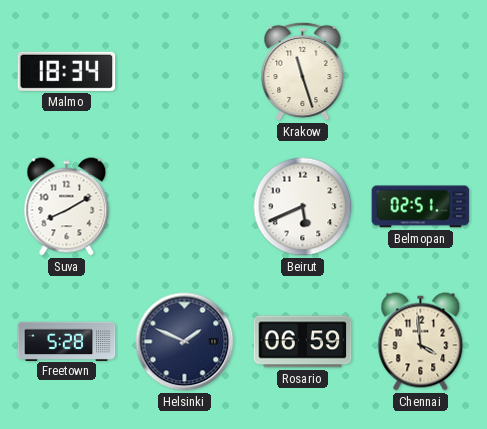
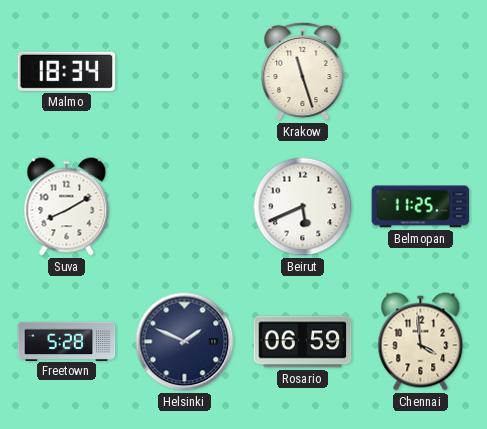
Belmopan: 02:51 -> 11:25
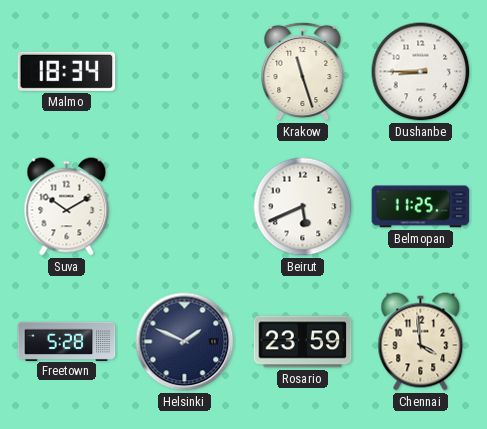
Dushanbe: none -> 8:45
Suva: 8:10 -> 10:10
Rosario: 06:59 -> 23:59
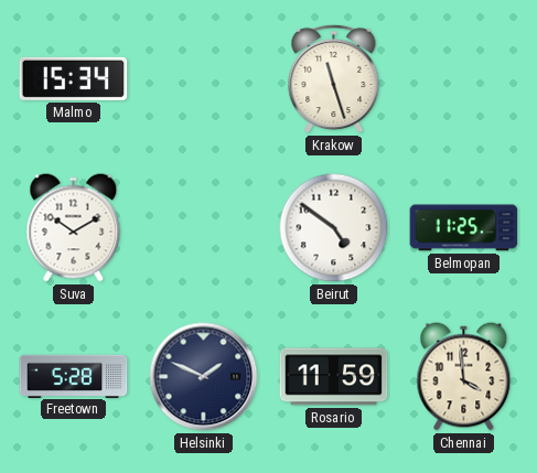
Malmo: 18:34 -> 15:34
Dushanbe: 8:45 -> none
Beirut: 5:41 -> 4:51
Rosario: 23:59 -> 11:59
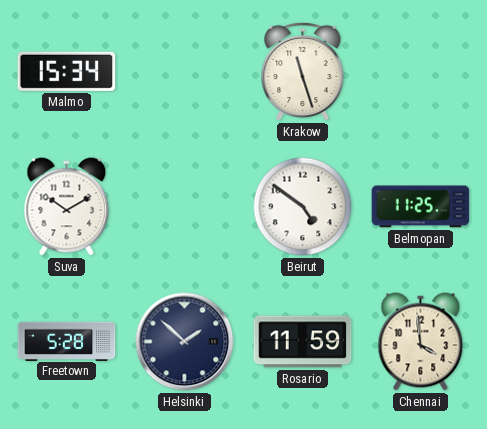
Helsinki: 1:49 -> 1:52
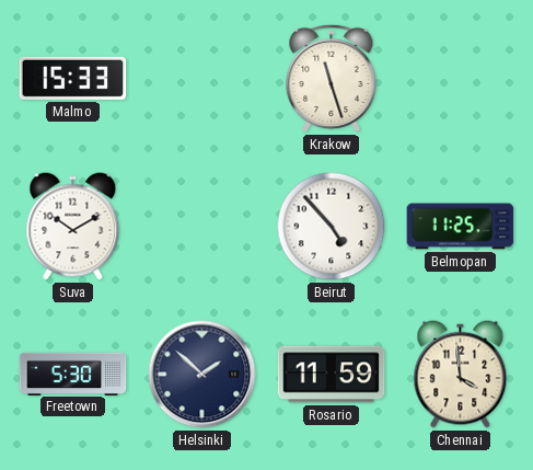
Malmo: 15:34 -> 15:33
Beirut: 4:51 -> 4:53
Freetown: 5:28 -> 5:30
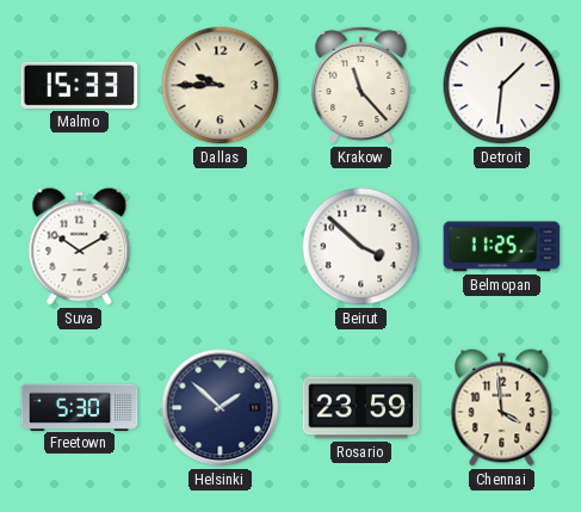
Dallas: none -> 9:45
Krakow: 11:27 -> 11:23
Detroit: none -> 1:31
Beirut: 4:53 -> 3:52
Rosario: 11:59 -> 23:59
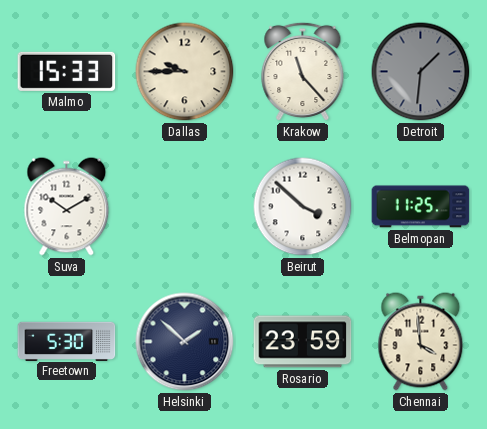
Detroit dial: white -> grey
